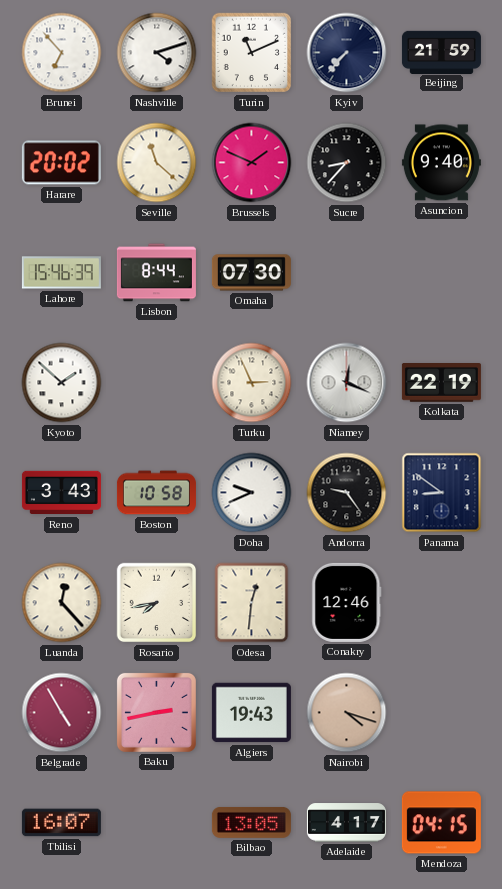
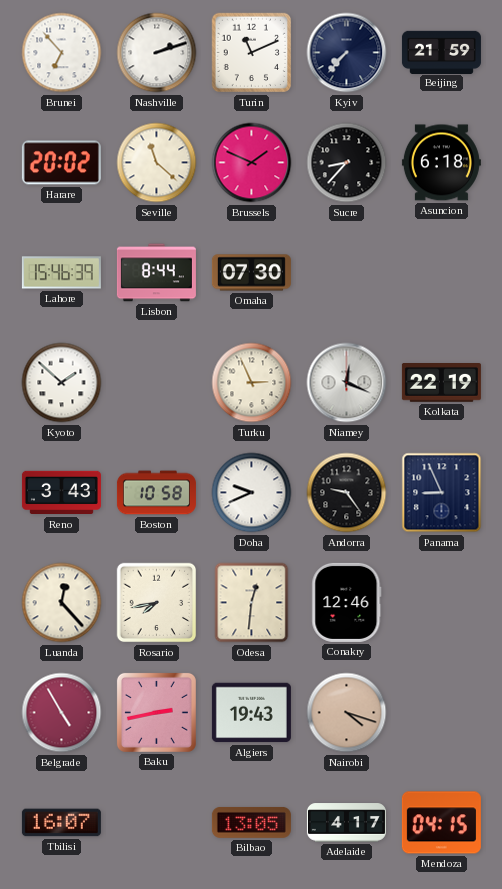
Nashville: 4:12 -> 2:12
Asuncion: 9:40 -> 6:18
Panama: 8:51 -> 8:56
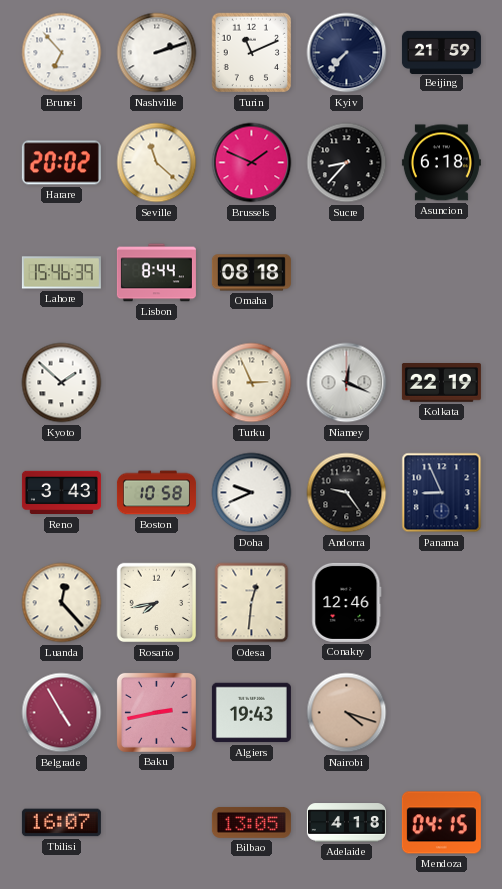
Omaha: 07:30 -> 08:18
Adelaide: 4:17 -> 4:18
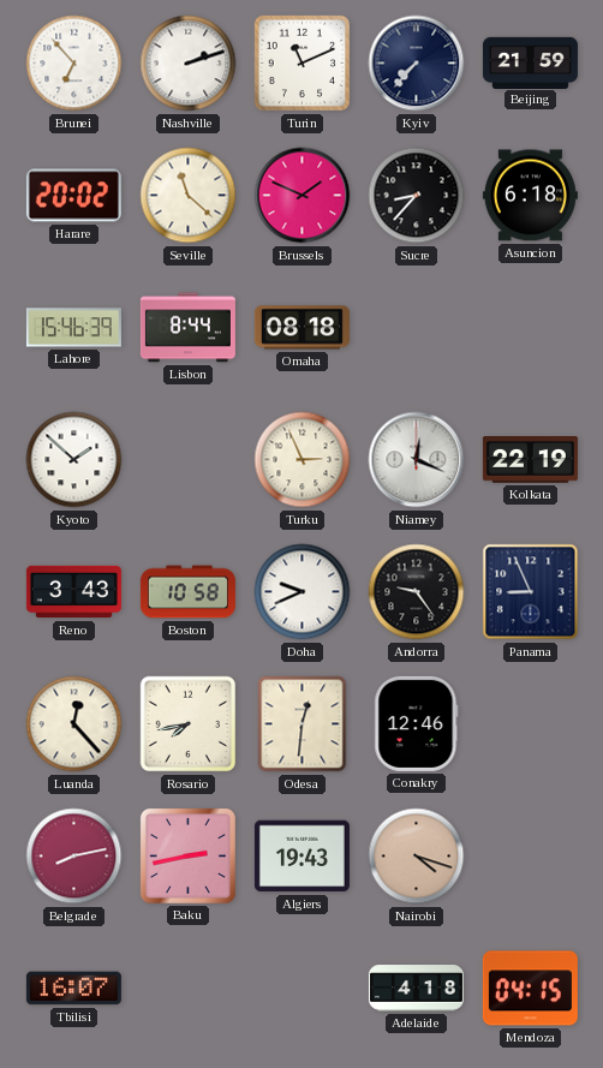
Belgrade: 4:55 -> 8:13
Bilbao: 13:05 -> none
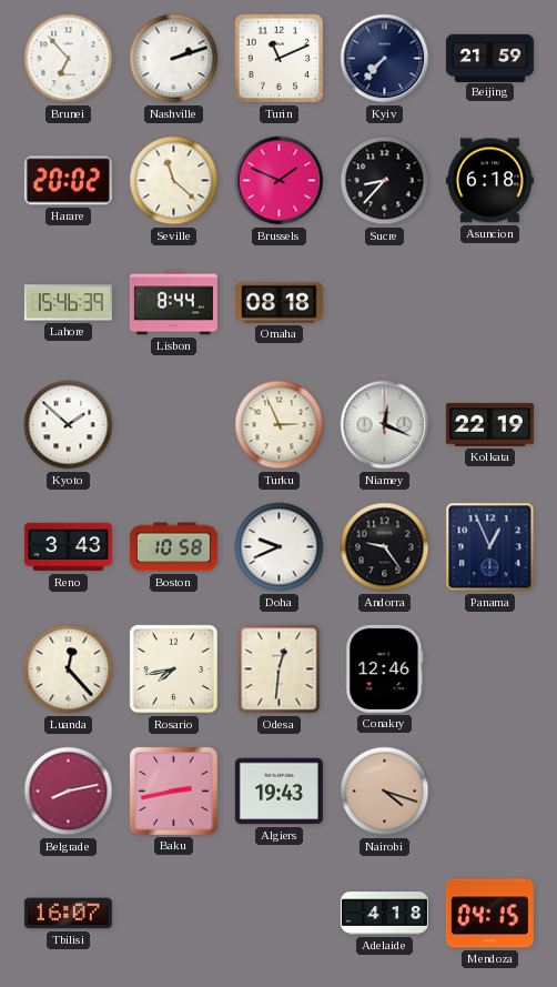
Panama: 8:56 -> 12:56
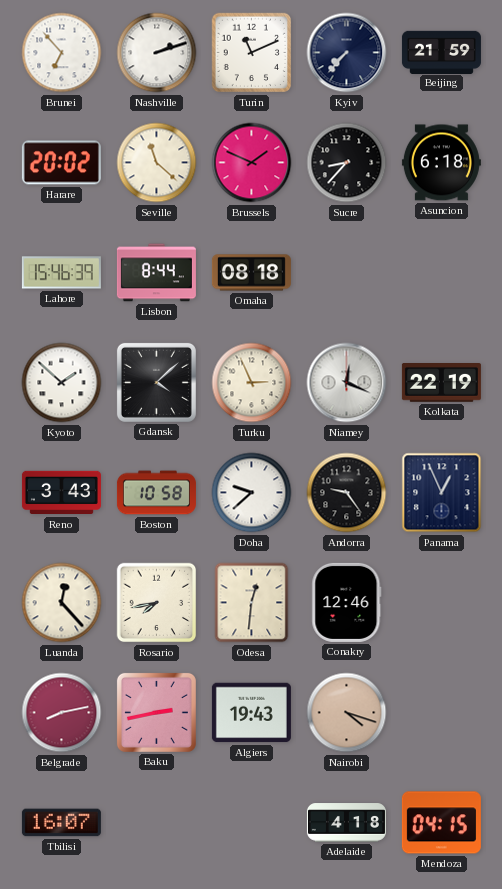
Gdansk: none -> 4:08
Doha: 9:41 -> 9:38
